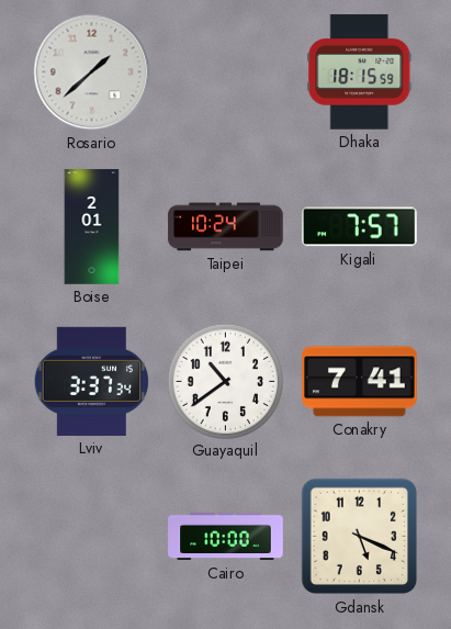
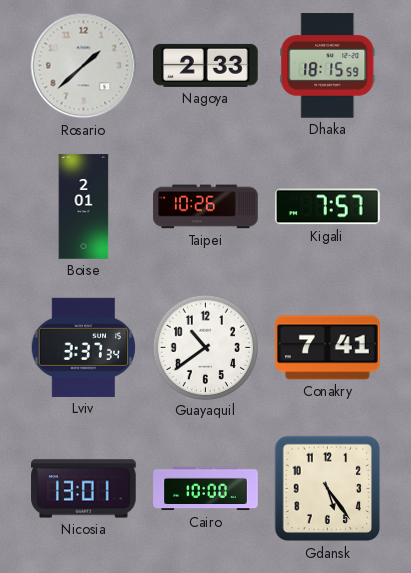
Nagoya: none -> 2:33
Taipei: 10:24 -> 10:26
Nicosia: none -> 13:01
Gdansk: 5:19 -> 5:24
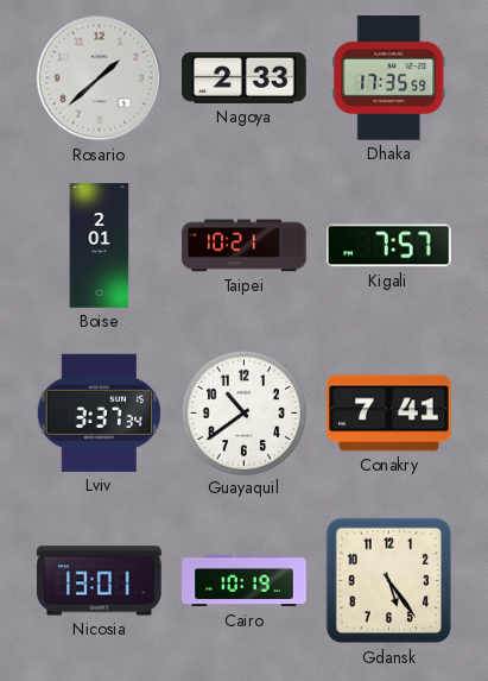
Dhaka: 18:15 -> 17:35
Taipei: 10:26 -> 10:21
Cairo: 10:00 -> 10:19
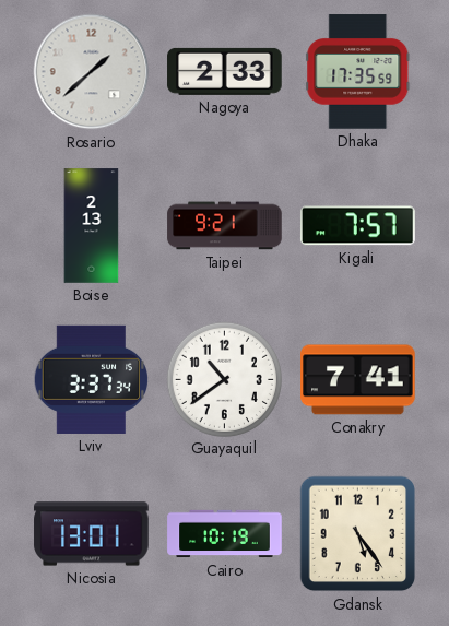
Boise: 2:01 -> 2:13
Taipei: 10:21 -> 9:21
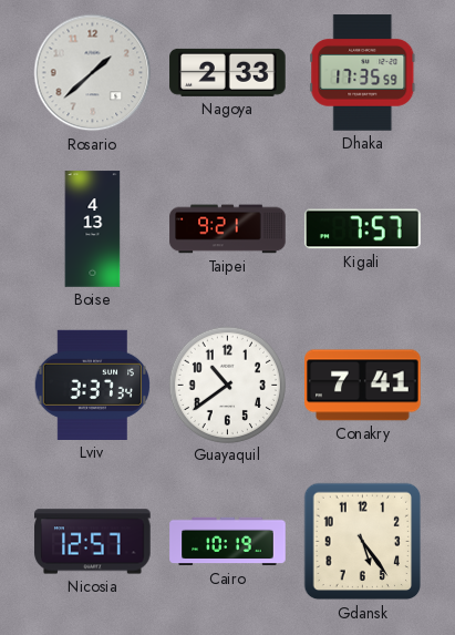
Boise: 2:13 -> 4:13
Nicosia: 13:01 -> 12:57
